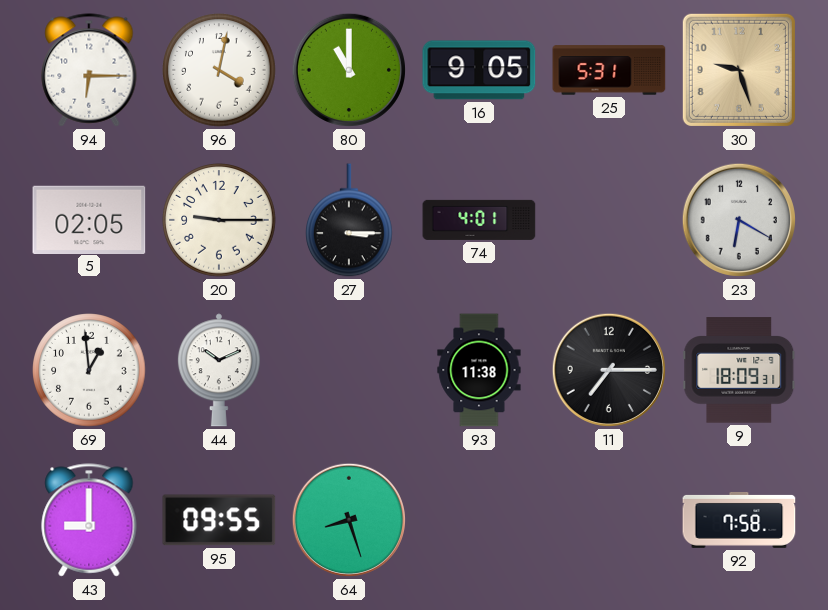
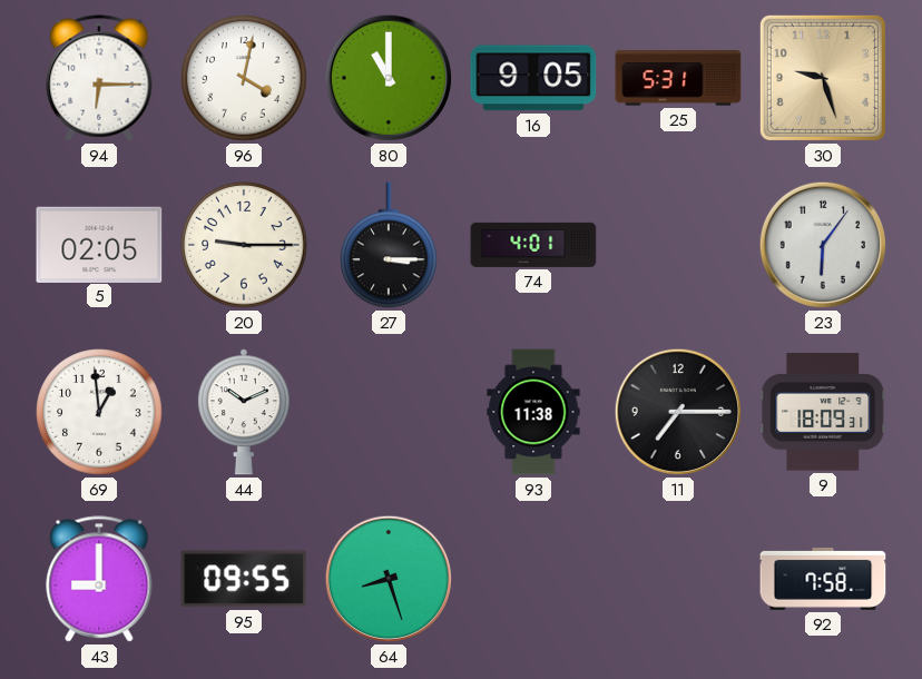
23: 6:20 -> 6:06
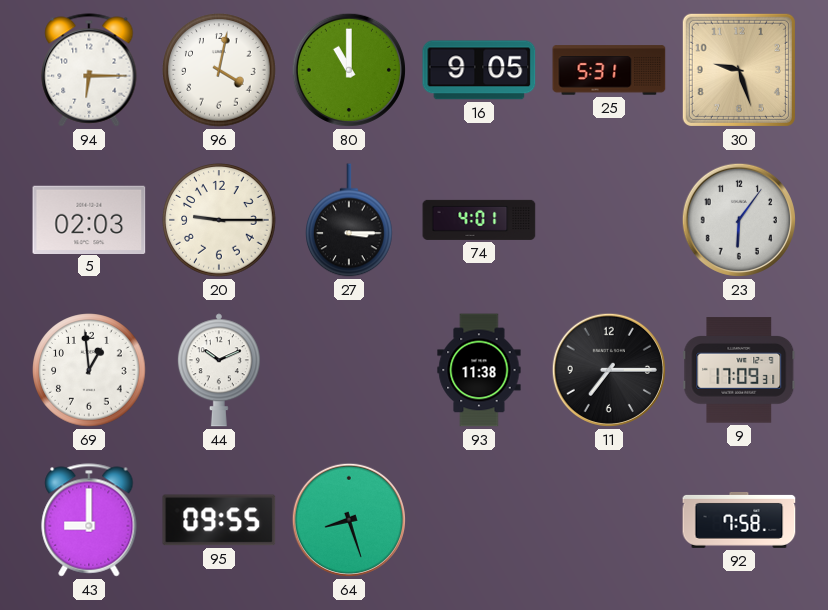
5: 02:05 -> 02:03
9: 18:09 -> 17:09
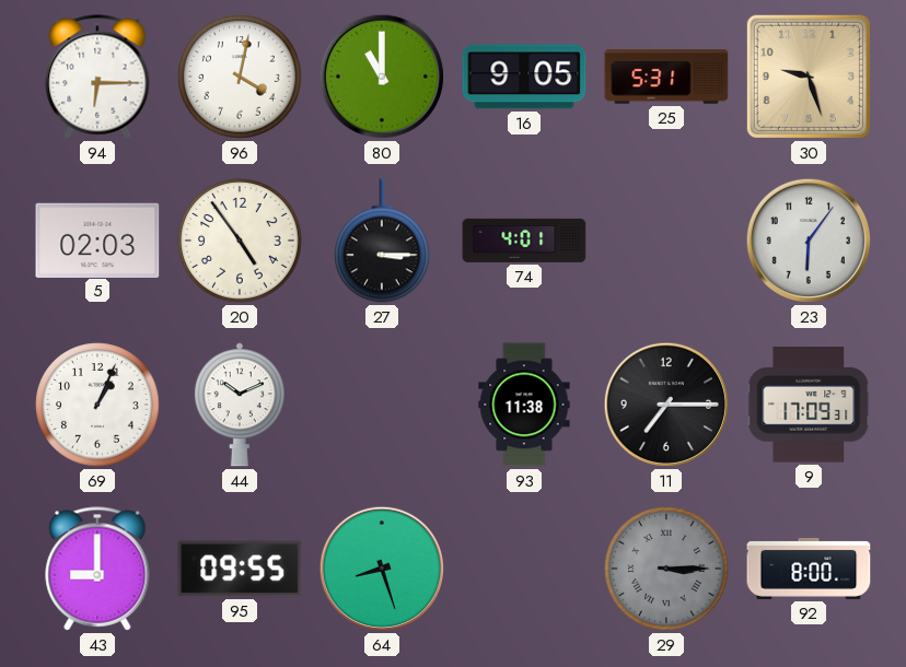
20: 9:15 -> 4:54
69: 12:59 -> 1:04
29: none -> 3:15
92: 7:58 -> 8:00
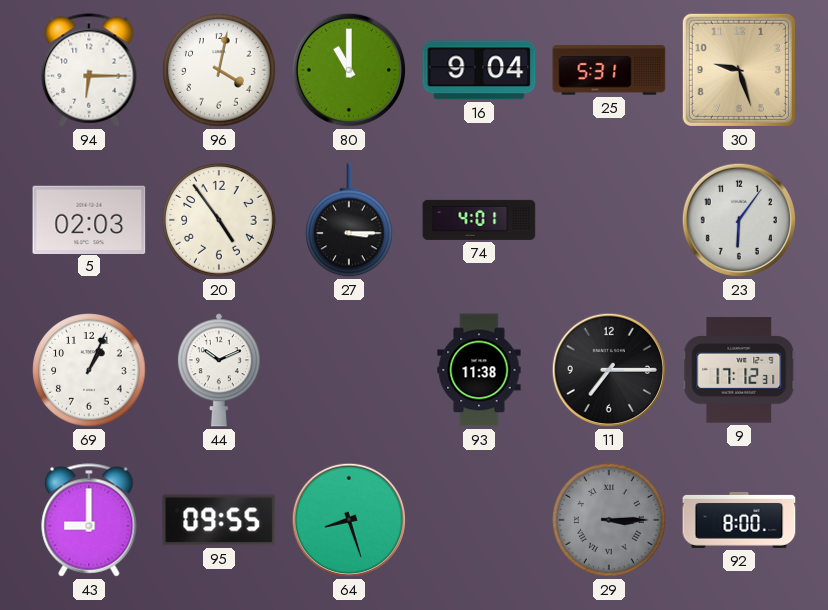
16: 9:05 -> 9:04
9: 17:09 -> 17:12
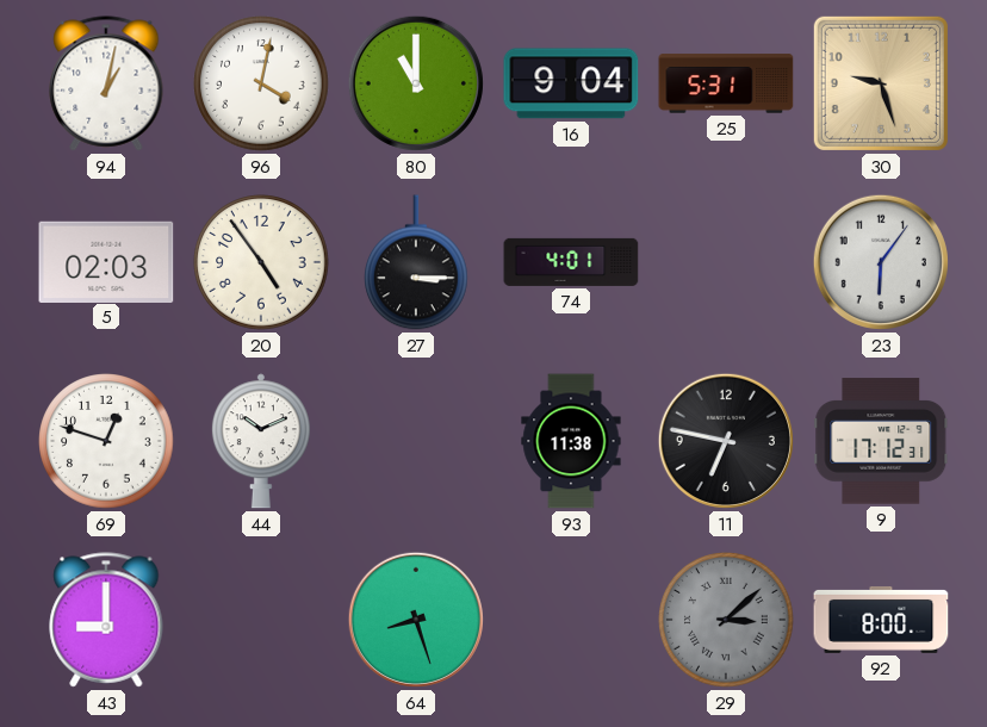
94: 6:15 -> 1:02
69: 1:04 -> 12:48
11: 7:15 -> 6:47
95: 09:55 -> none
29: 3:15 -> 3:08
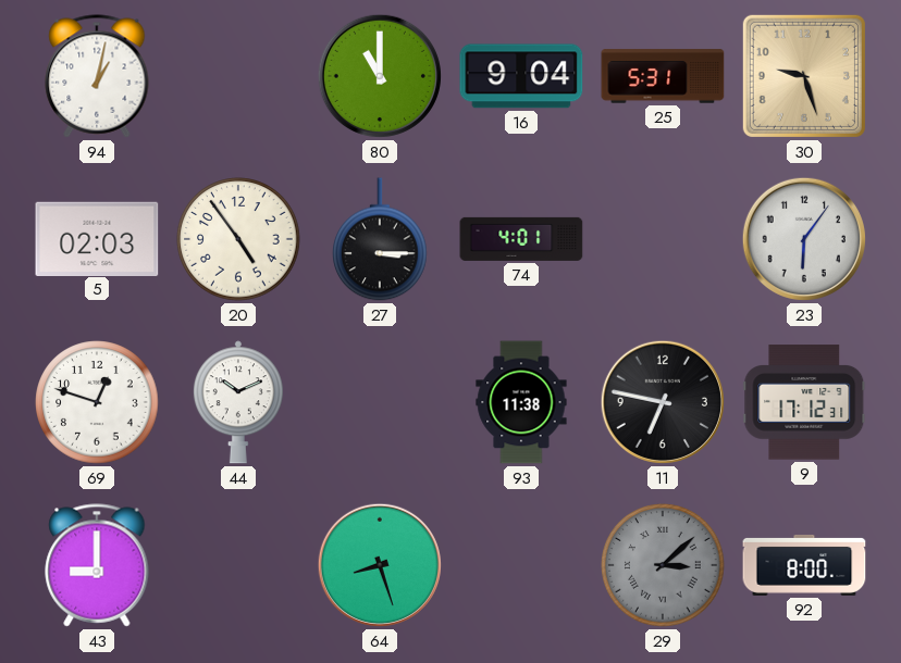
96: 4:02 -> none
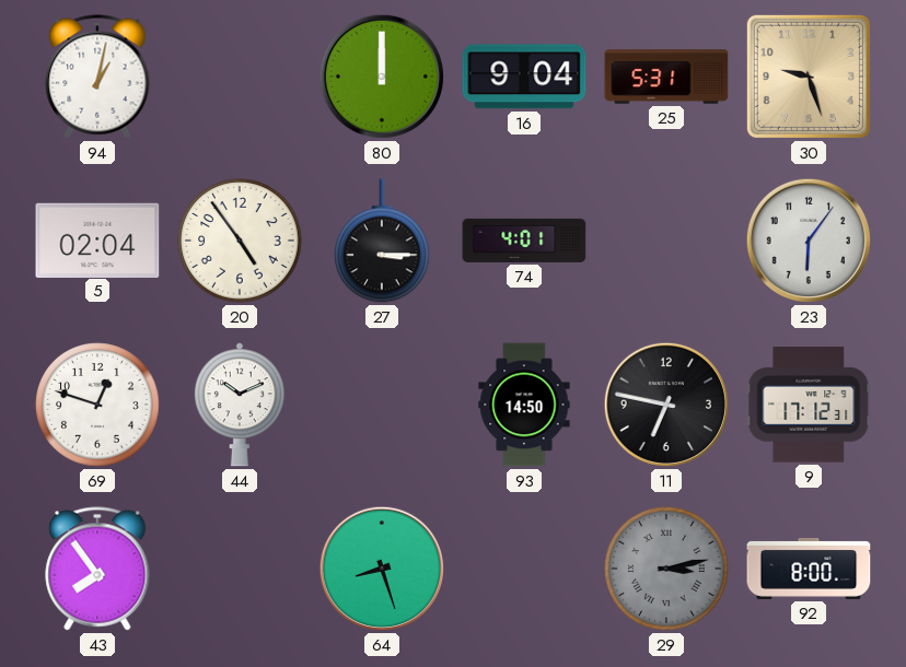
80: 11:00 -> 12:00
5: 02:03 -> 02:04
93: 11:38 -> 14:50
43: 9:00 -> 7:54
29: 3:08 -> 3:13
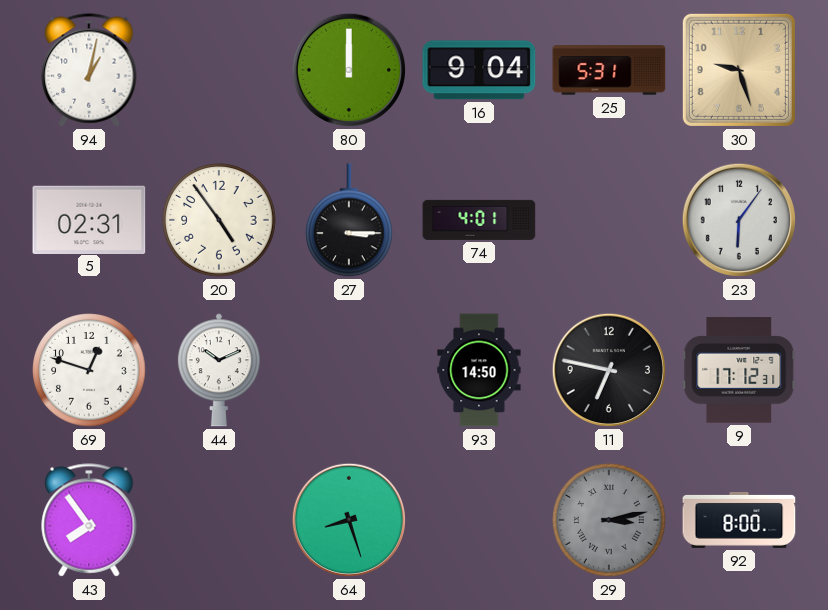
5: 02:04 -> 02:31
